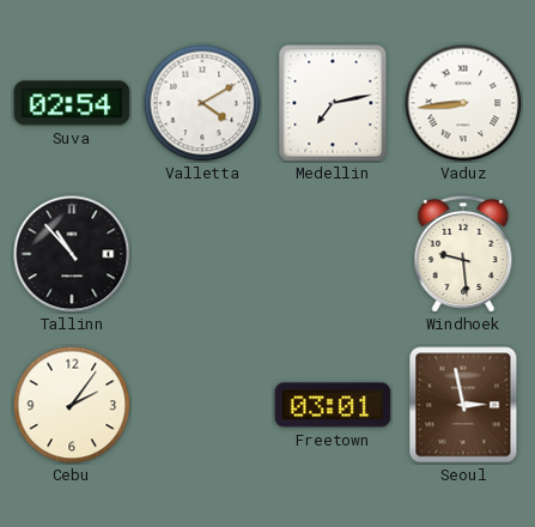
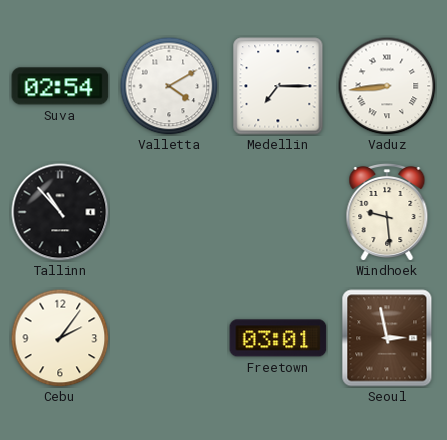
Medellin: 7:13 -> 7:15
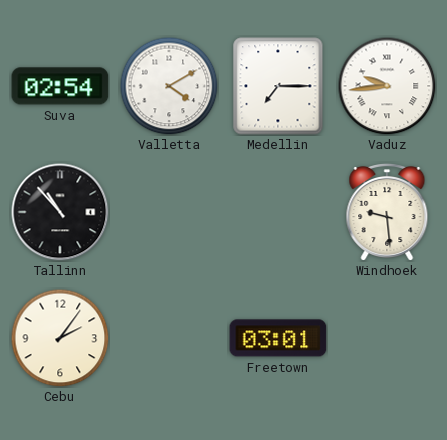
Vaduz: 8:44 -> 9:44
Seoul: 2:58 -> none
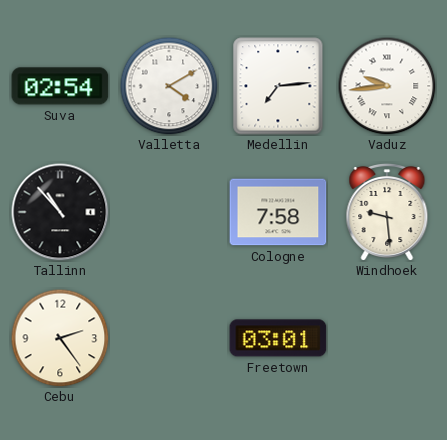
Medellin: 7:15 -> 7:14
Cologne: none -> 7:58
Cebu: 2:06 -> 2:24
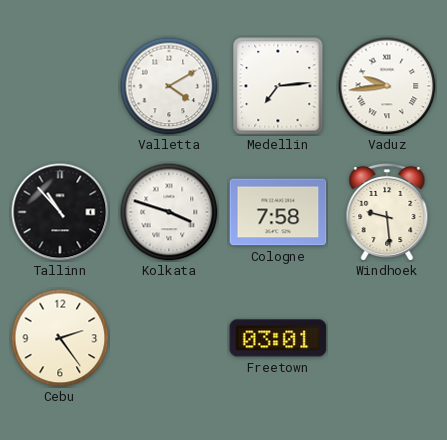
Suva: 02:54 -> none
Kolkata: none -> 3:48
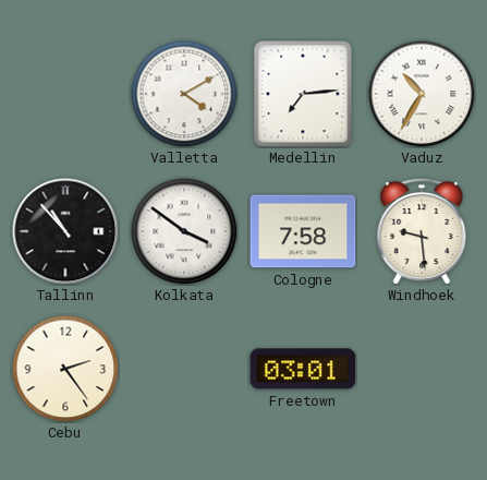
Vaduz: 9:44 -> 10:35
Kolkata: 3:48 -> 3:51
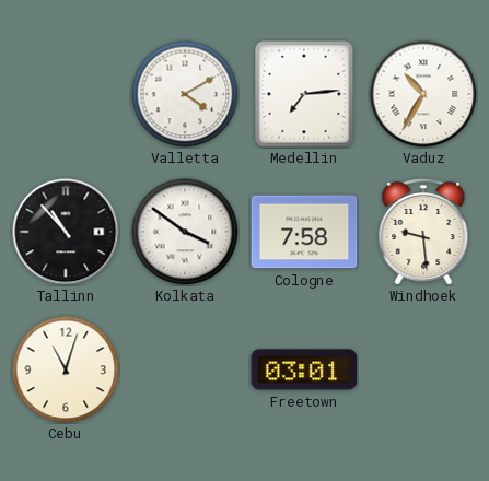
Cebu: 2:24 -> 11:03
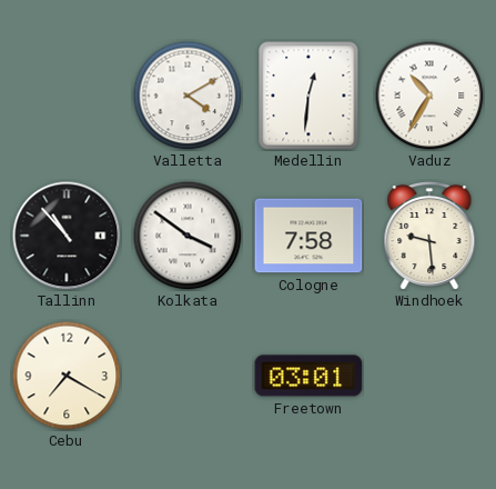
Medellin: 7:14 -> 12:31
Cebu: 11:03 -> 7:20
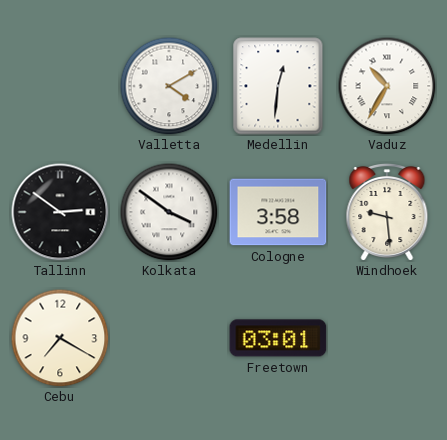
Tallinn: 10:53 -> 2:51
Cologne: 7:58 -> 3:58
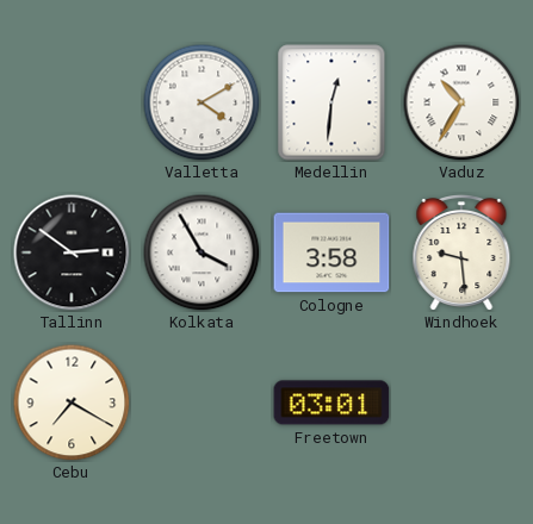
Kolkata: 3:51 -> 3:55
